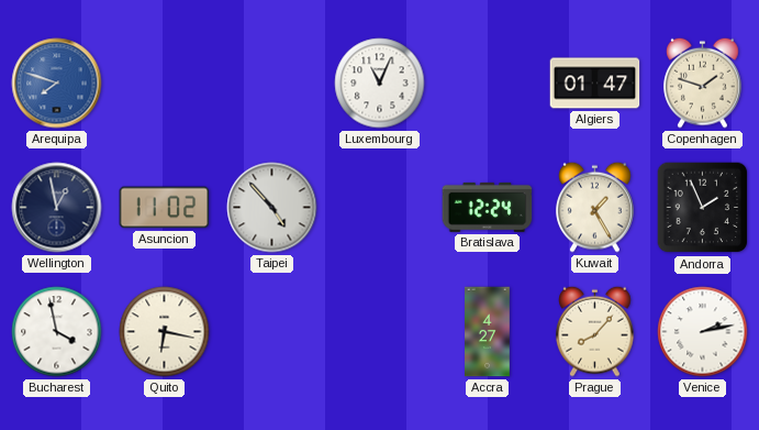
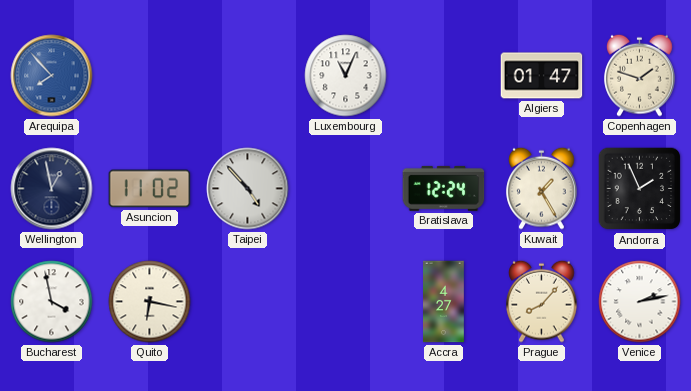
Arequipa: 7:48 -> 7:53
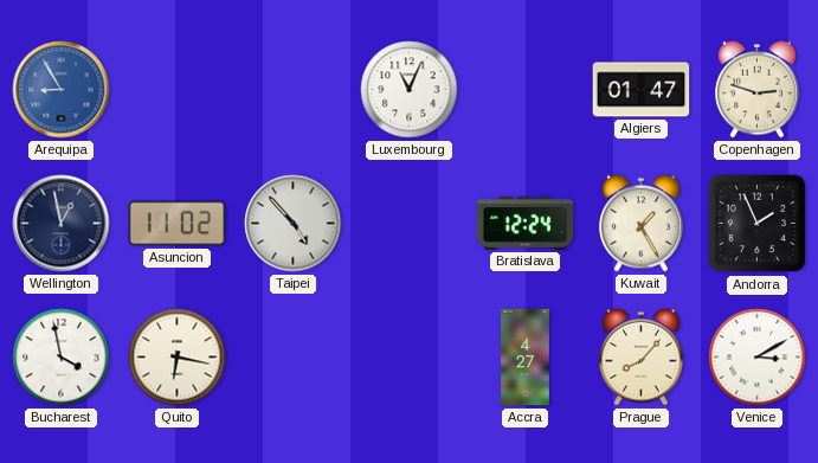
Arequipa: 7:53 -> 8:55
Copenhagen: 1:48 -> 2:48
Venice: 2:13 -> 3:10
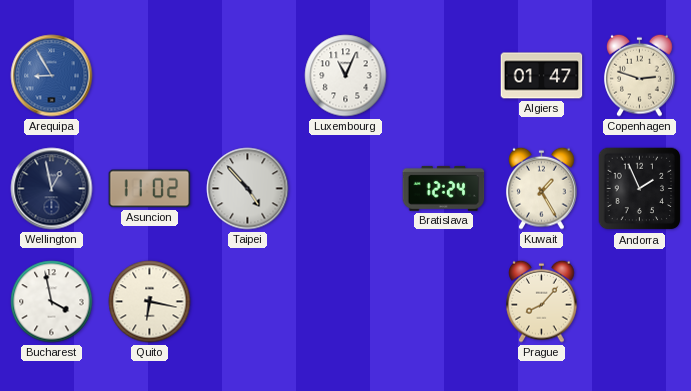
Accra: 4:27 -> none
Venice: 3:10 -> none
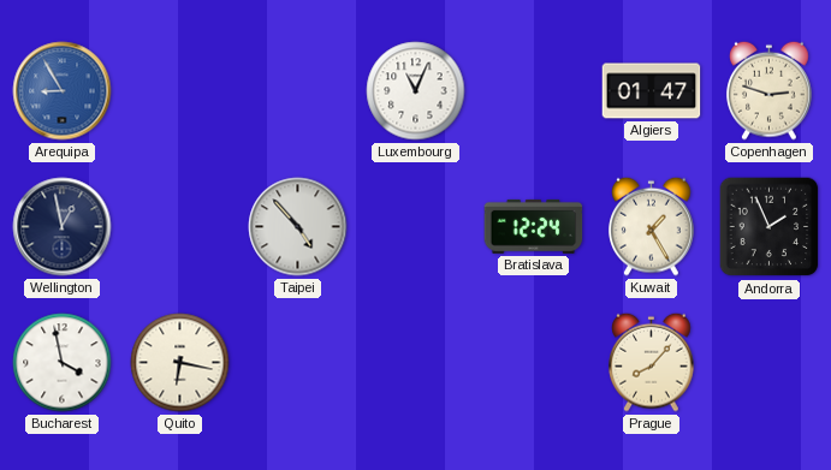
Asuncion: 11:02 -> none
